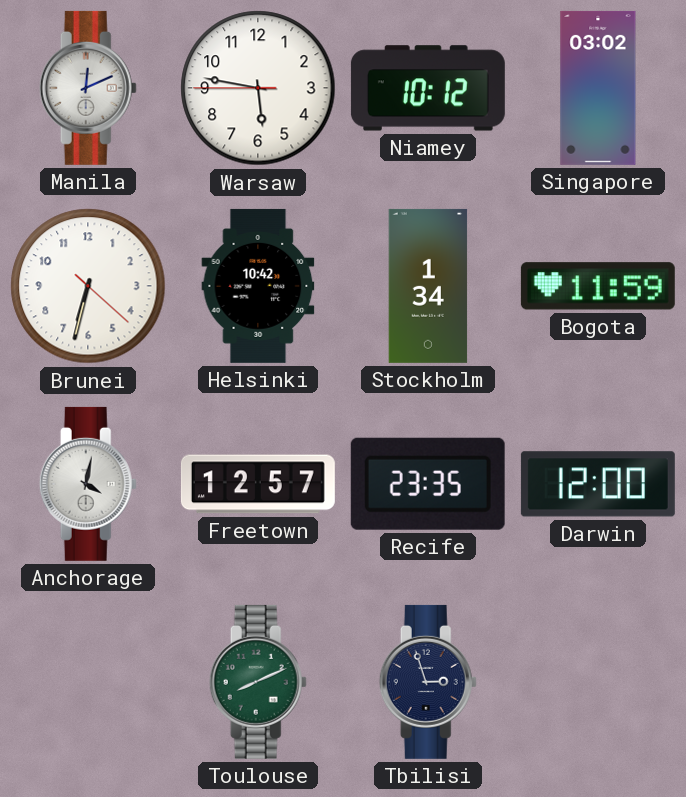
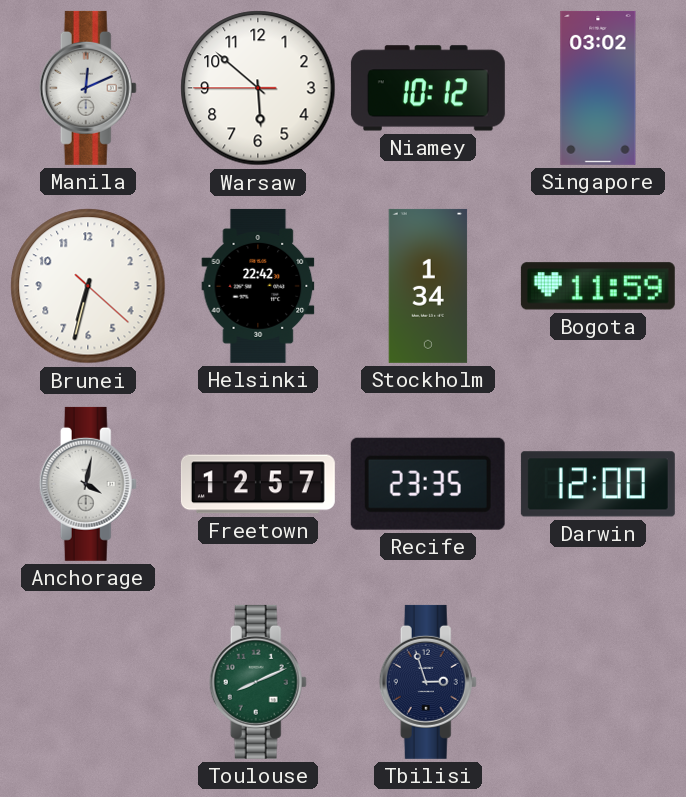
Warsaw: 5:46 -> 5:51
Helsinki: 10:42 -> 22:42
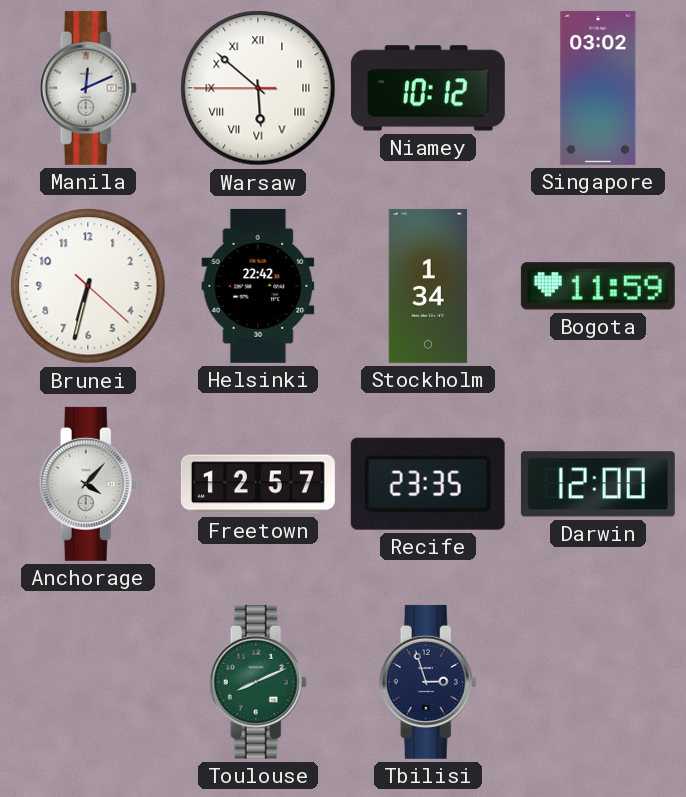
Warsaw numerals: Arabic -> Roman
Anchorage: 4:02 -> 4:07
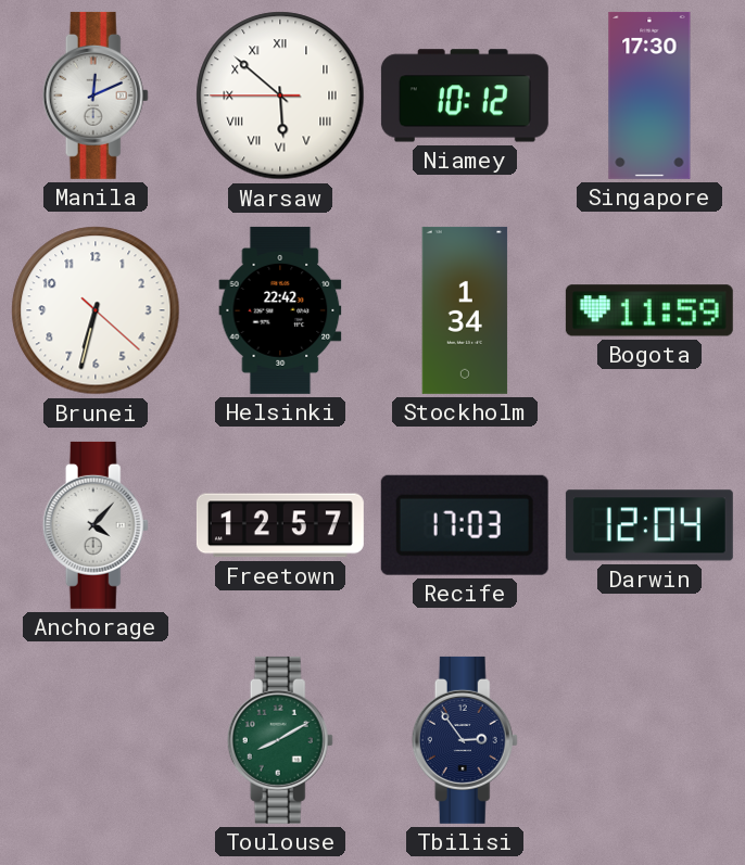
Singapore: 03:02 -> 17:30
Recife: 23:35 -> 17:03
Darwin: 12:00 -> 12:04
Toulouse: 8:11 -> 8:10
Tbilisi: 2:57 -> 2:54
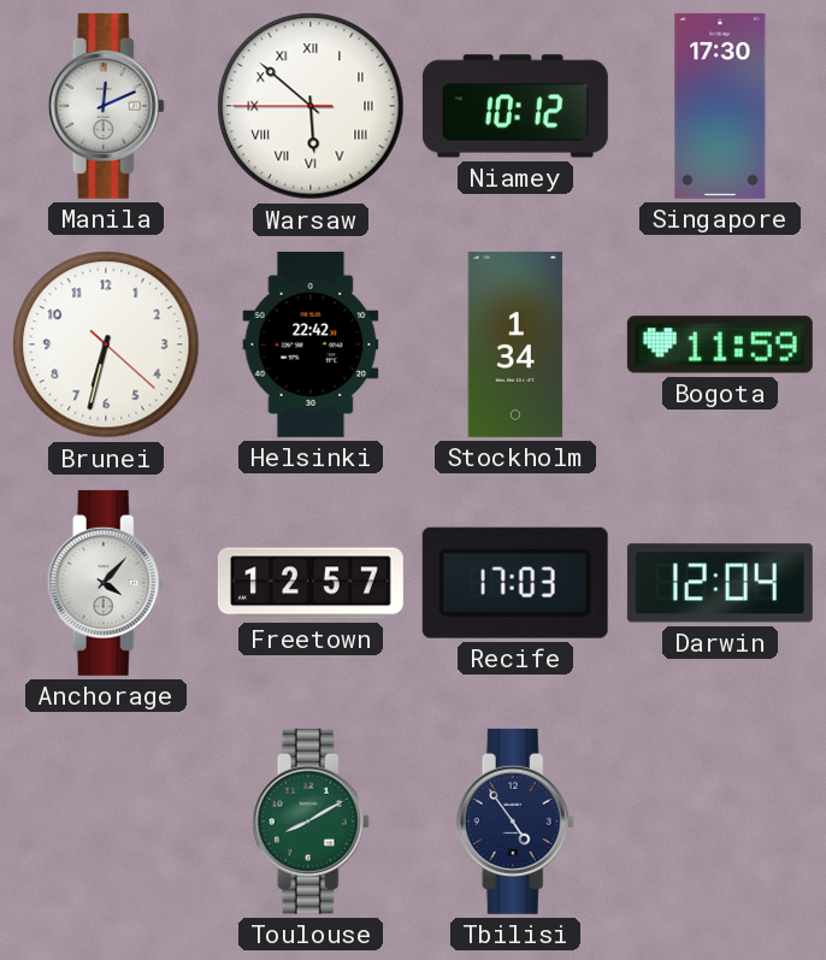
Tbilisi: 2:54 -> 4:54
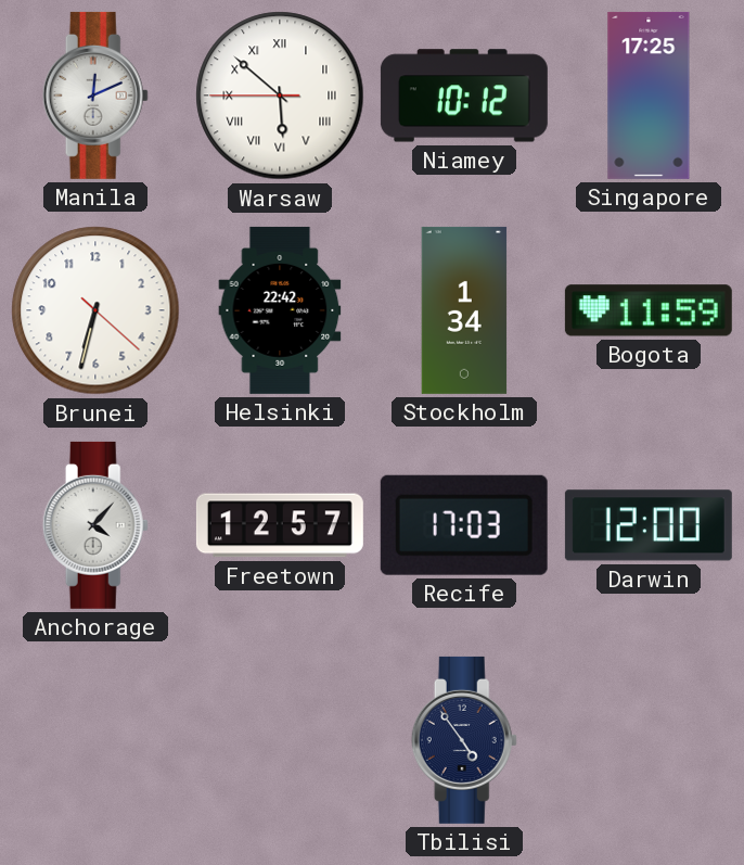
Singapore: 17:30 -> 17:25
Darwin: 12:04 -> 12:00
Toulouse: 8:10 -> none
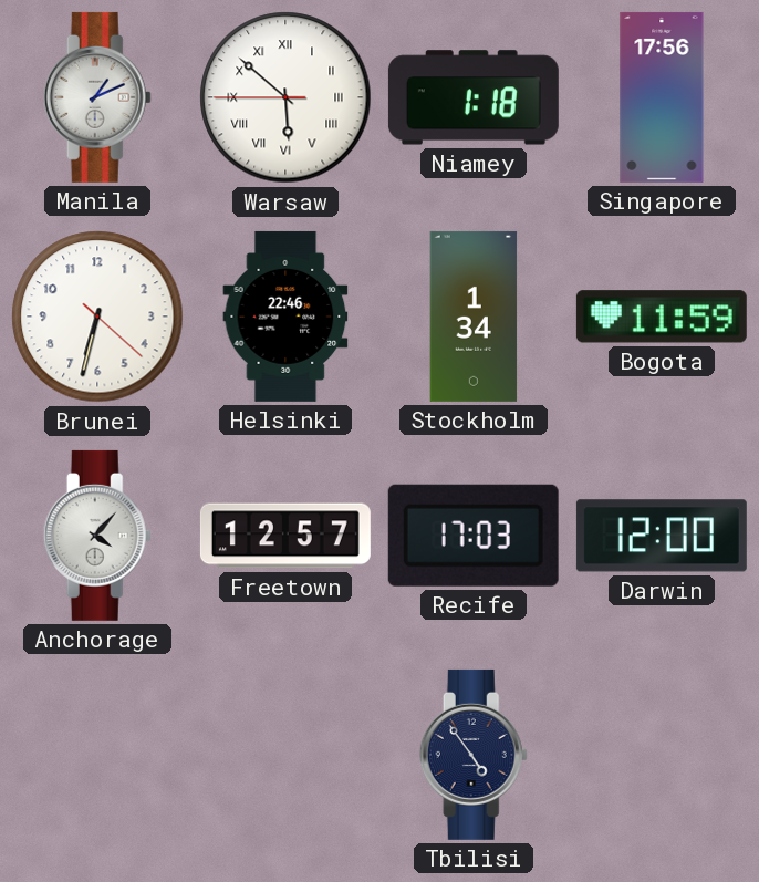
Manila: 12:11 -> 1:11
Niamey: 10:12 -> 1:18
Singapore: 17:25 -> 17:56
Helsinki: 22:42 -> 22:46
